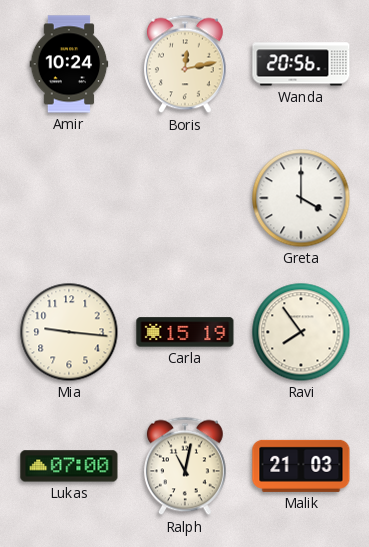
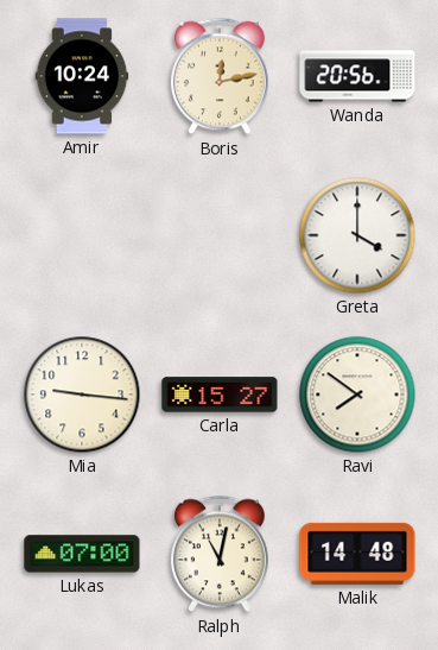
Carla: 15:19 -> 15:27
Ravi: 7:54 -> 7:51
Malik: 21:03 -> 14:48
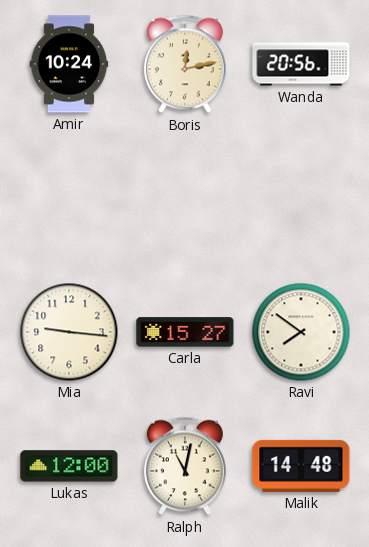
Greta: 4:00 -> none
Lukas: 07:00 -> 12:00
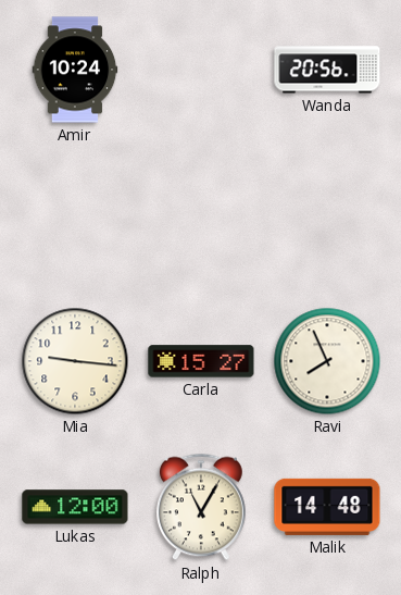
Boris: 12:13 -> none
Ravi: 7:51 -> 7:56
Ralph: 11:02 -> 11:05
